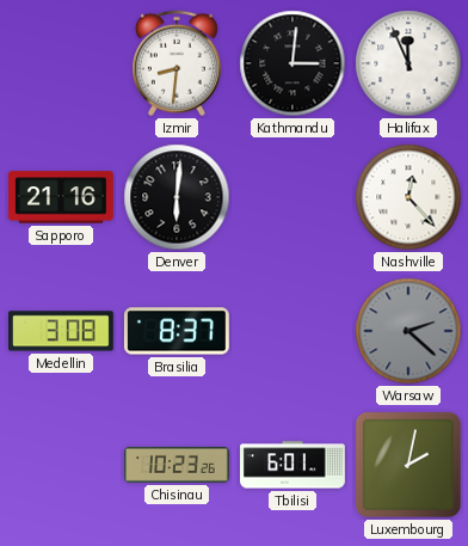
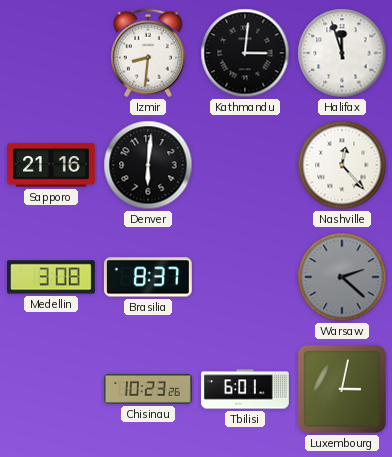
Halifax: 11:56 -> 11:57
Luxembourg: 2:02 -> 3:02
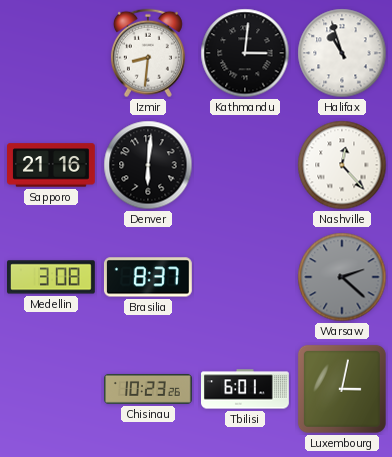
Halifax: 11:57 -> 10:57
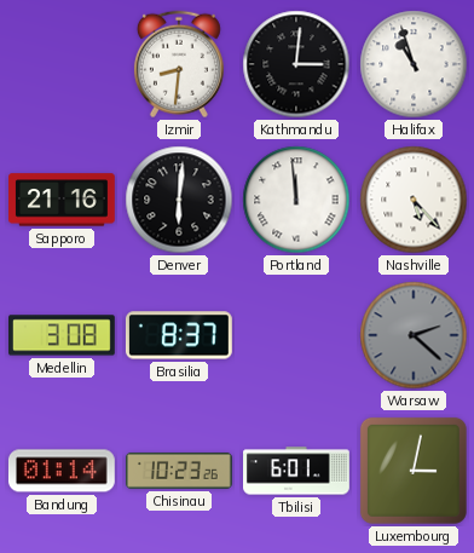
Portland: none -> 11:59
Nashville: 12:23 -> 5:23
Bandung: none -> 01:14
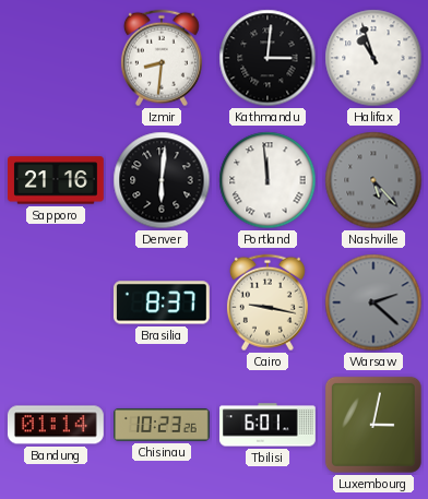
Nashville dial: white -> grey
Medellin: 3:08 -> none
Cairo: none -> 9:17
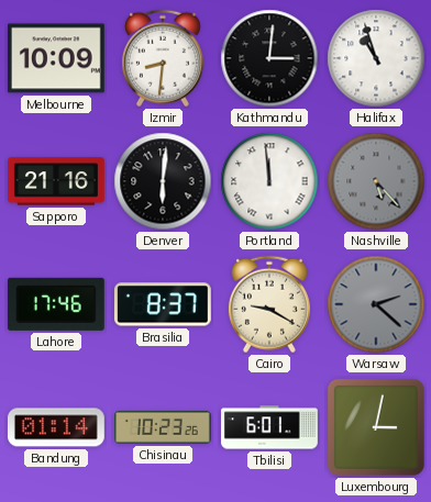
Melbourne: none -> 10:09
Lahore: none -> 17:46
Cairo: 9:17 -> 9:20
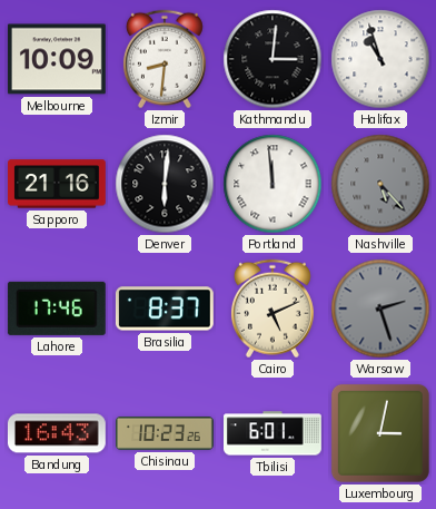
Cairo: 9:20 -> 5:11
Warsaw: 2:22 -> 2:27
Bandung: 01:14 -> 16:43
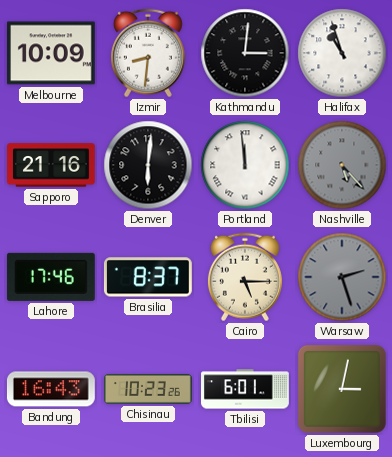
Cairo: 5:11 -> 5:15
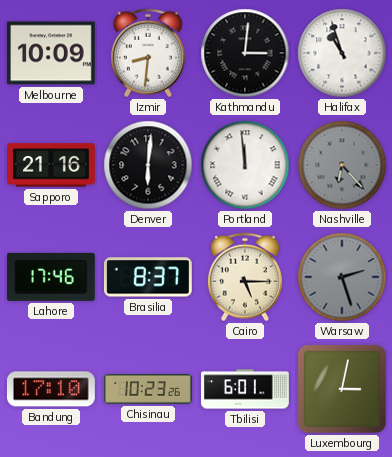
Nashville: 5:23 -> 6:23
Bandung: 16:43 -> 17:10
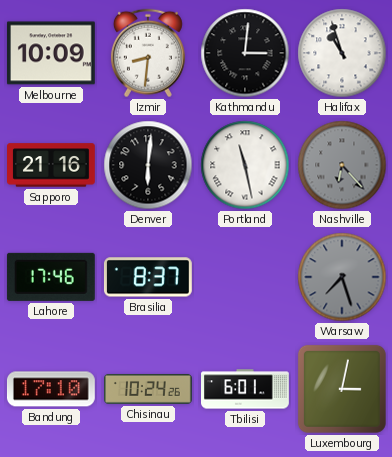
Portland: 11:59 -> 11:28
Cairo: 5:15 -> none
Warsaw: 2:27 -> 7:27
Chisinau: 10:23 -> 10:24
